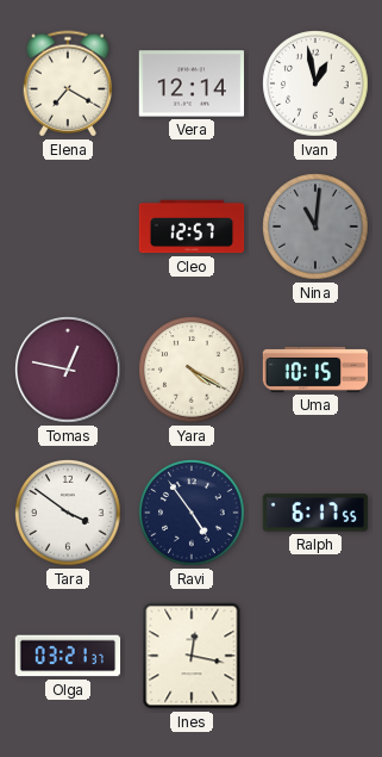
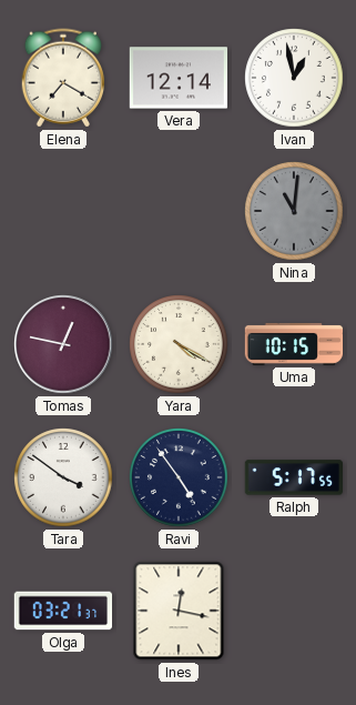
Cleo: 12:57 -> none
Ralph: 6:17 -> 5:17
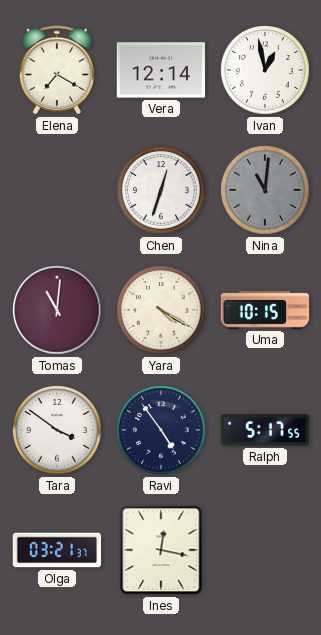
Chen: none -> 12:33
Tomas: 12:47 -> 11:01
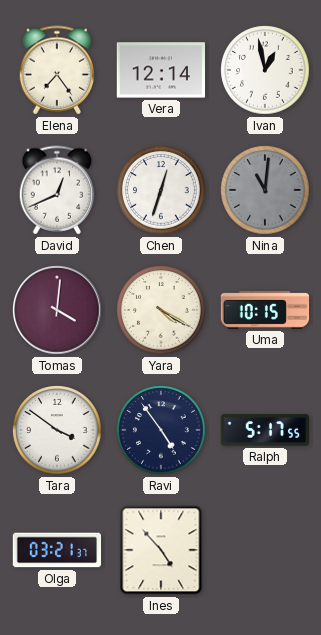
Elena: 7:20 -> 7:24
David: none -> 12:41
Tomas: 11:01 -> 4:01
Ines: 12:17 -> 4:53
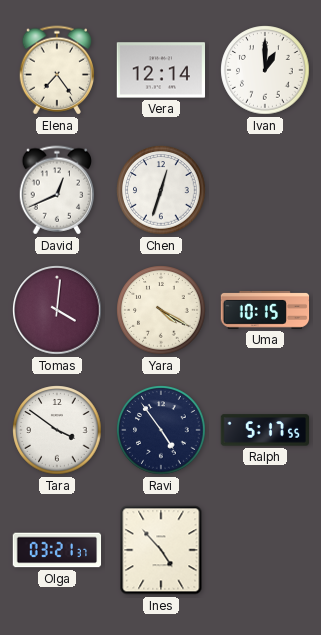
Ivan: 12:58 -> 1:00
Nina: 11:01 -> none
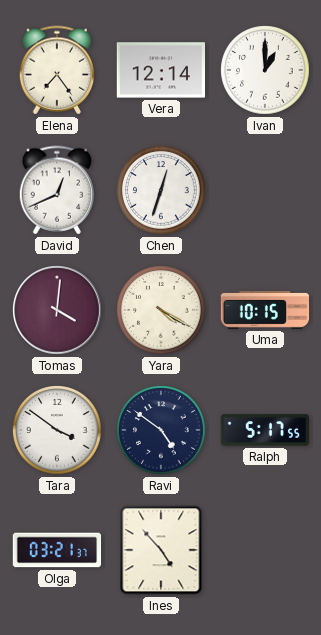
Ravi: 4:54 -> 4:51
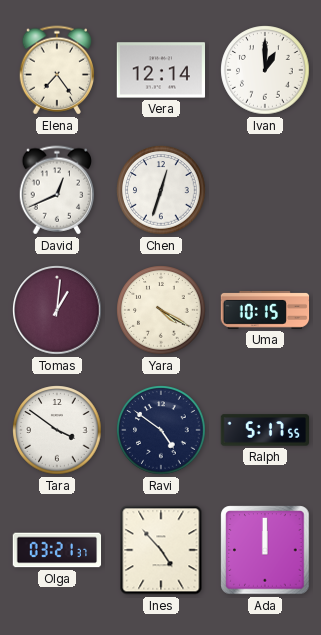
Tomas: 4:01 -> 1:01
Ada: none -> 12:00
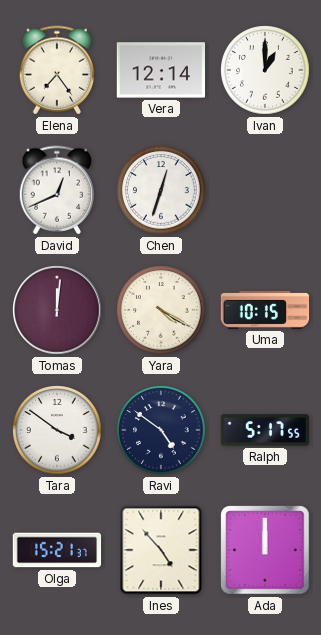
Tomas: 1:01 -> 12:01
Olga: 03:21 -> 15:21
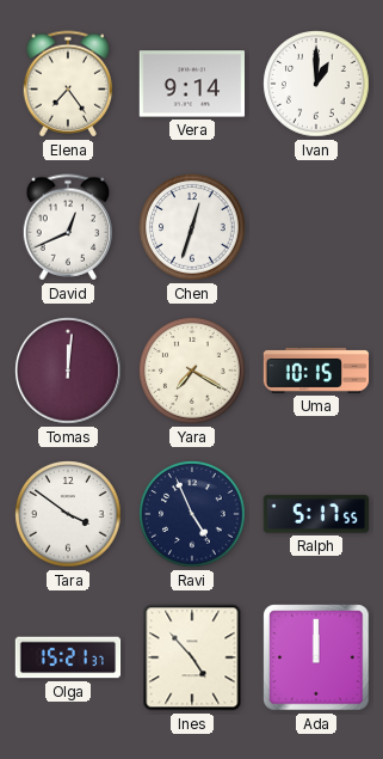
Vera: 12:14 -> 9:14
Yara: 4:20 -> 7:20
Ravi: 4:51 -> 4:56
